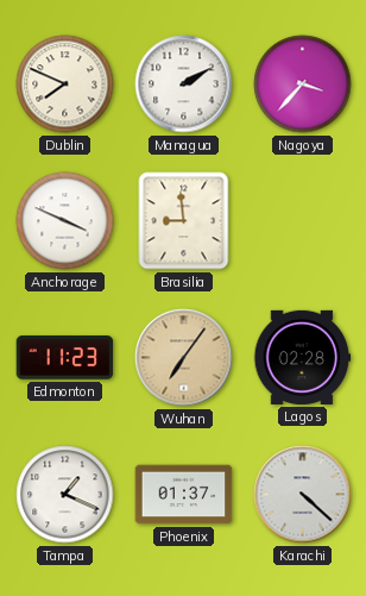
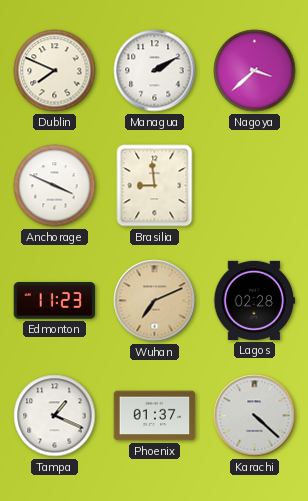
Nagoya: 3:37 -> 3:38
Wuhan: 7:06 -> 7:11
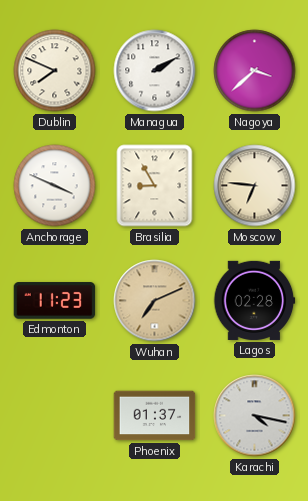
Brasilia: 8:59 -> 8:55
Moscow: none -> 6:46
Tampa: 1:19 -> none
Karachi: 4:22 -> 4:17
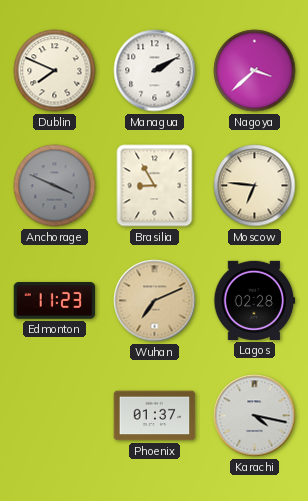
Anchorage dial: white -> grey
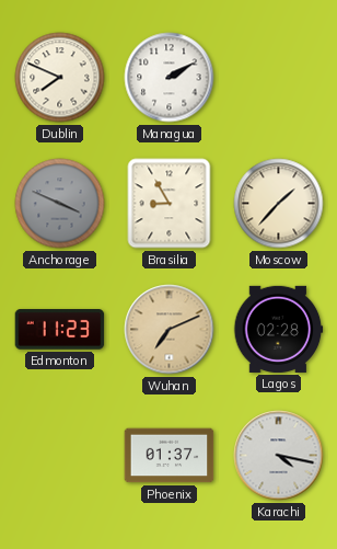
Nagoya: 3:38 -> none
Moscow: 6:46 -> 1:37
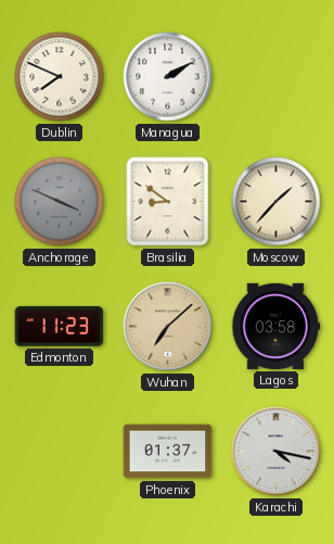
Brasilia: 8:55 -> 8:51
Wuhan: 7:11 -> 7:08
Lagos: 02:28 -> 03:58
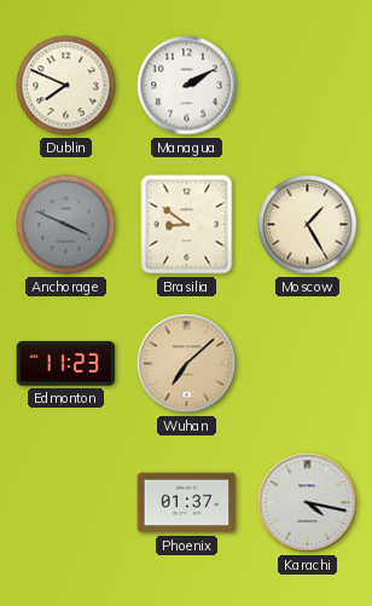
Moscow: 1:37 -> 1:25
Lagos: 03:58 -> none
